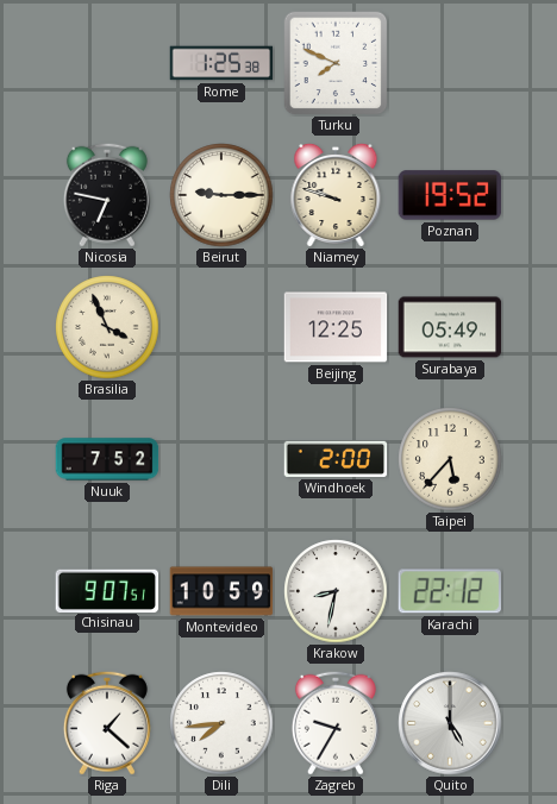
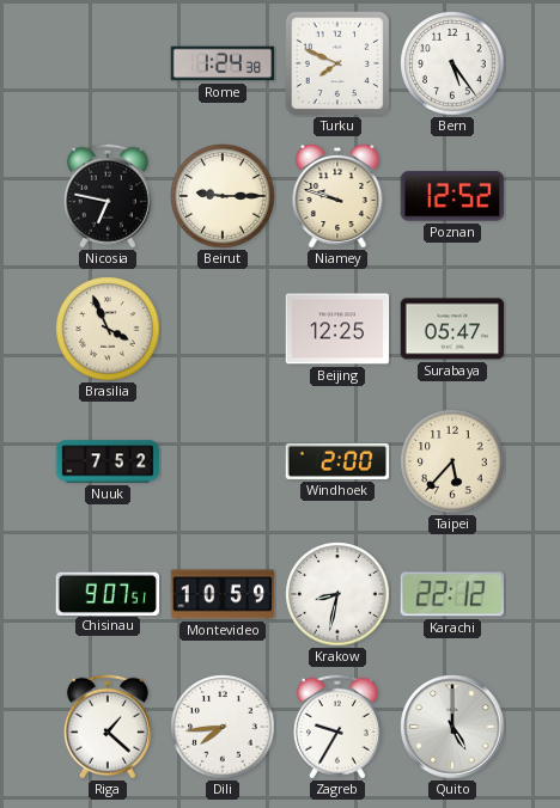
Rome: 1:25 -> 1:24
Bern: none -> 5:24
Poznan: 19:52 -> 12:52
Surabaya: 05:49 -> 05:47
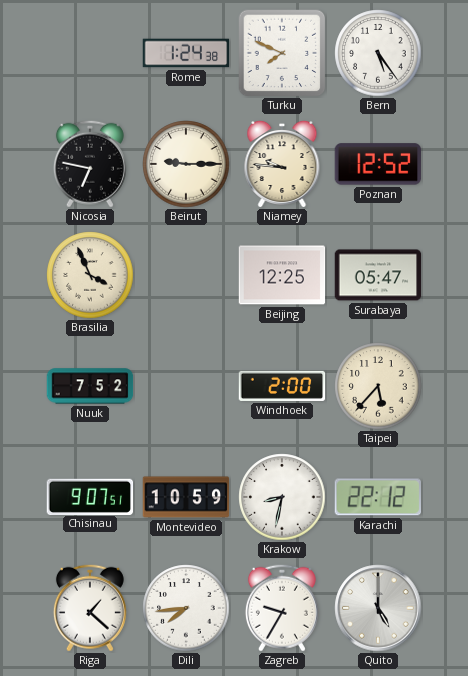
Niamey: 9:48 -> 9:46
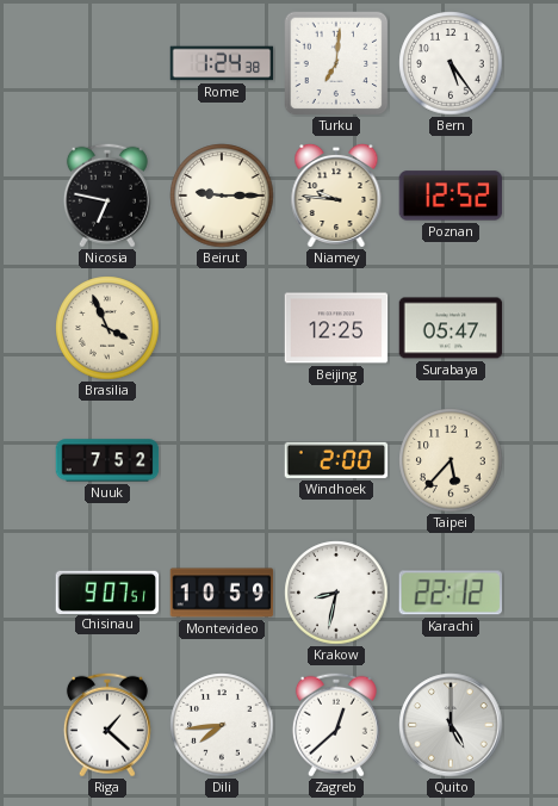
Turku: 7:49 -> 7:01
Zagreb: 9:35 -> 12:38
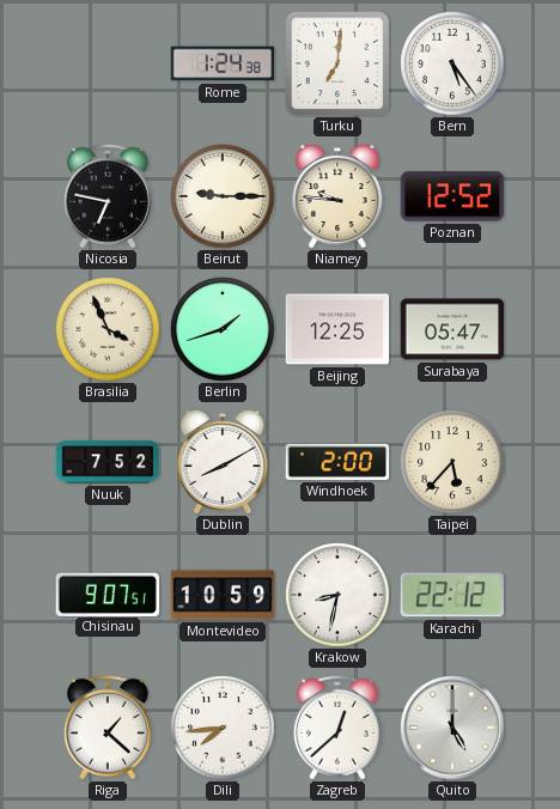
Berlin: none -> 1:42
Dublin: none -> 8:10
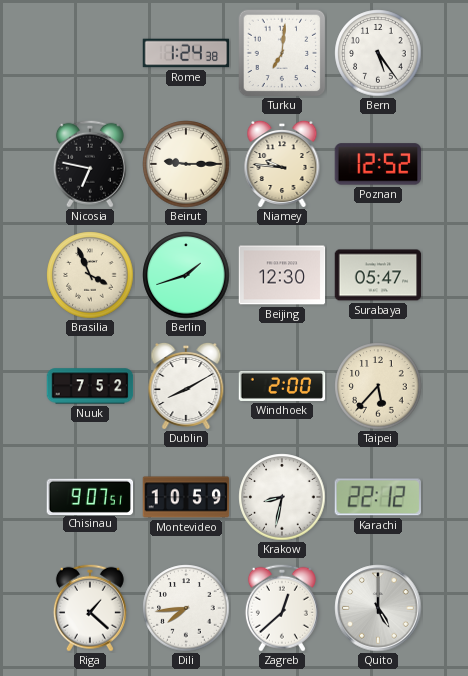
Beijing: 12:25 -> 12:30
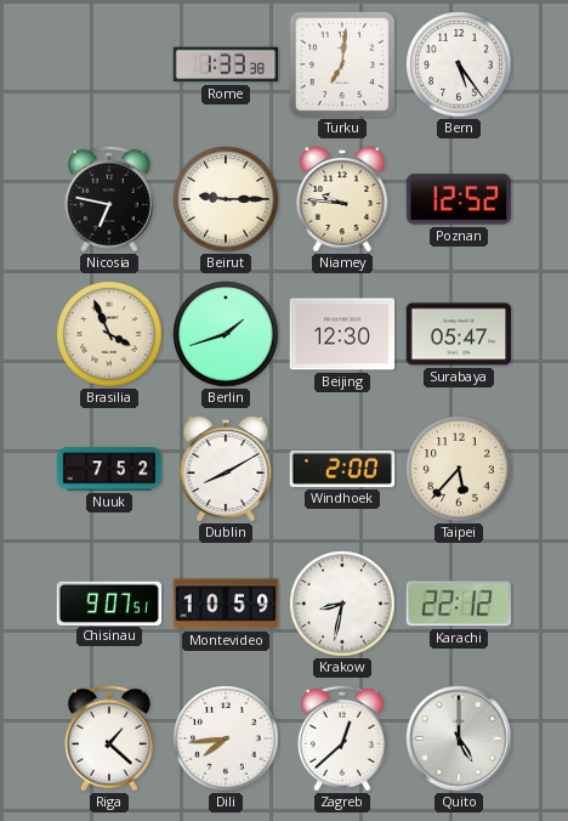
Rome: 1:24 -> 1:33
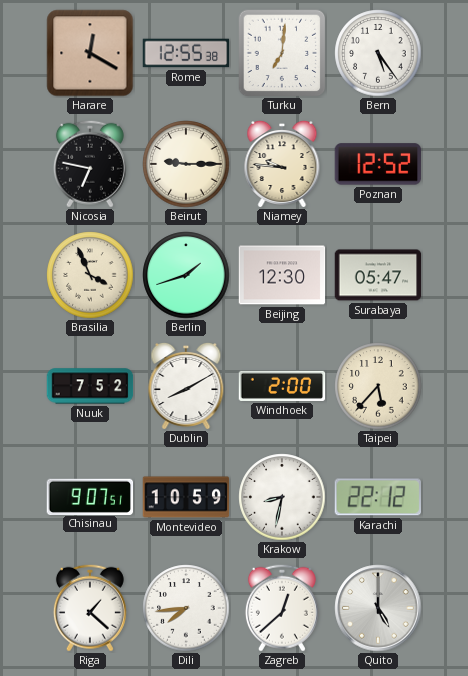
Harare: none -> 12:20
Rome: 1:33 -> 12:55
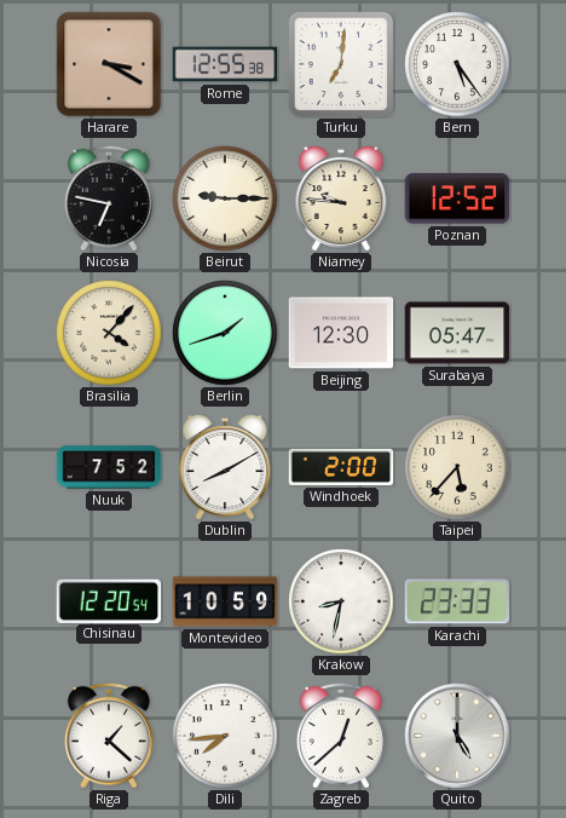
Harare: 12:20 -> 3:20
Brasilia: 3:56 -> 4:07
Chisinau: 9:07 -> 12:20
Karachi: 22:12 -> 23:33
